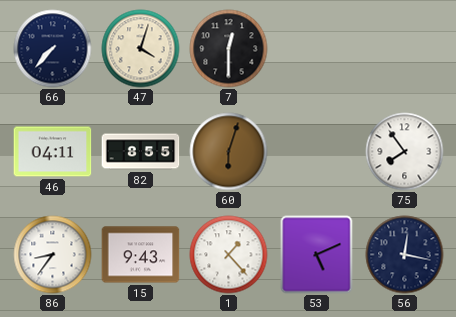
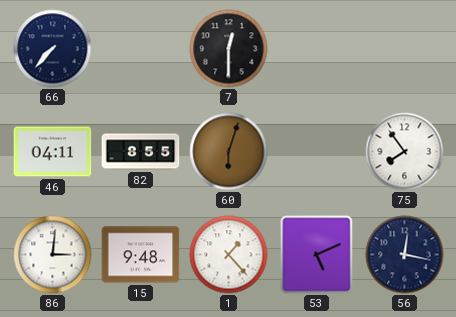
47: 4:03 -> none
86: 8:36 -> 3:01
15: 9:43 -> 9:48
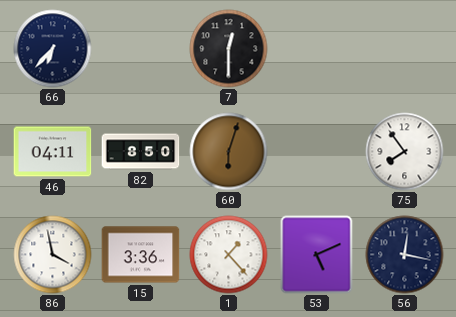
66: 7:37 -> 6:37
82: 8:55 -> 8:50
86: 3:01 -> 3:58
15: 9:48 -> 3:36
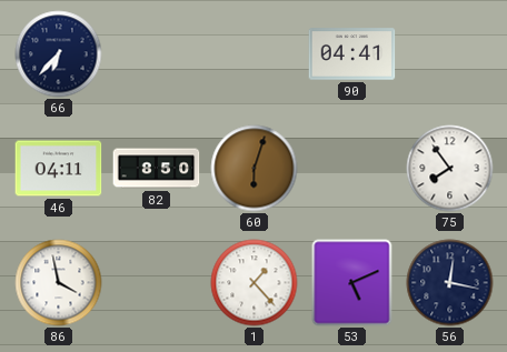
7: 12:30 -> none
90: none -> 04:41
15: 3:36 -> none
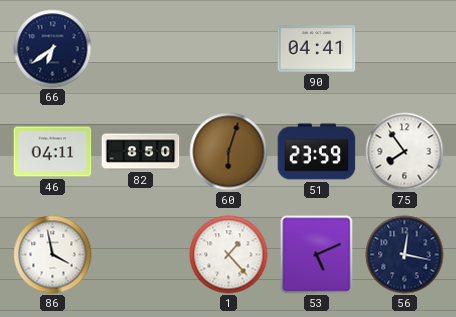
66: 6:37 -> 6:39
51: none -> 23:59
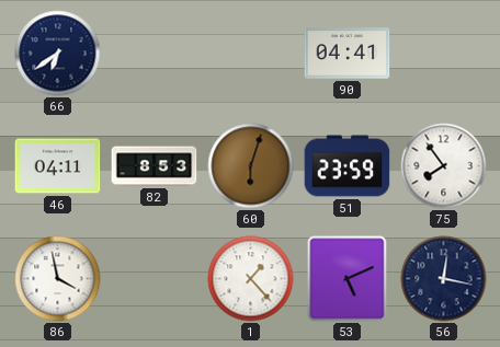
82: 8:50 -> 8:53
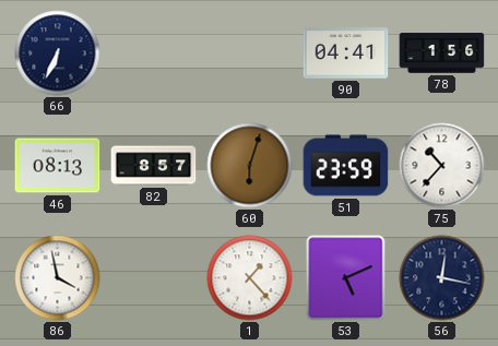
66: 6:39 -> 6:34
78: none -> 1:56
46: 04:11 -> 08:13
82: 8:53 -> 8:57
75: 7:54 -> 10:37
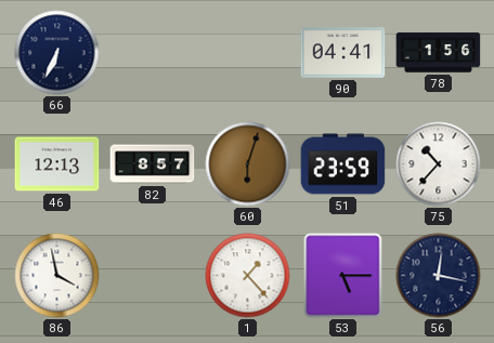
46: 08:13 -> 12:13
53: 5:11 -> 5:15
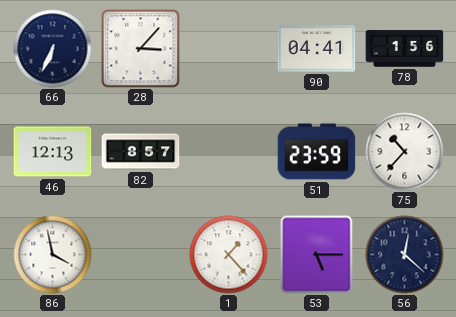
28: none -> 3:07
60: 6:03 -> none
56: 12:17 -> 12:22
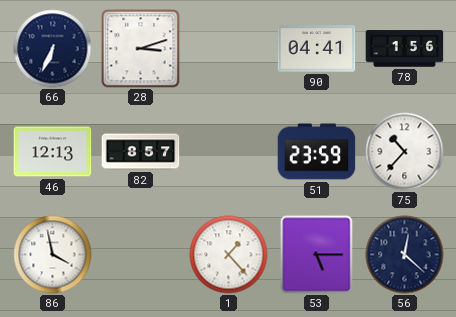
28: 3:07 -> 3:12
